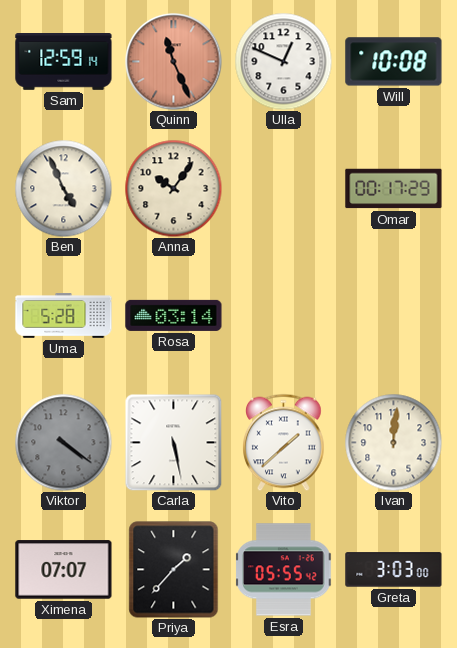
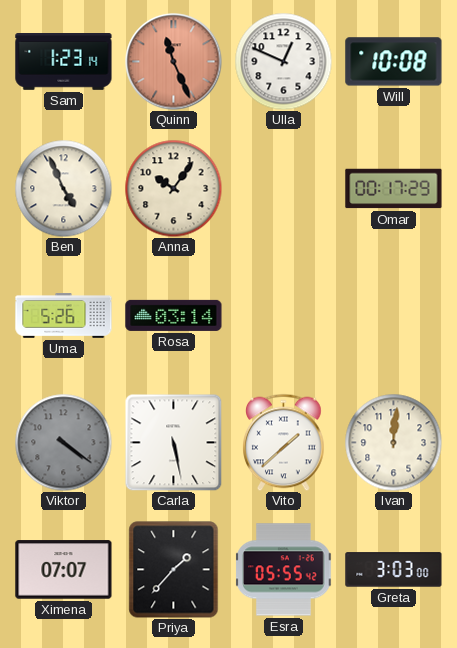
Sam: 12:59 -> 1:23
Uma: 5:28 -> 5:26
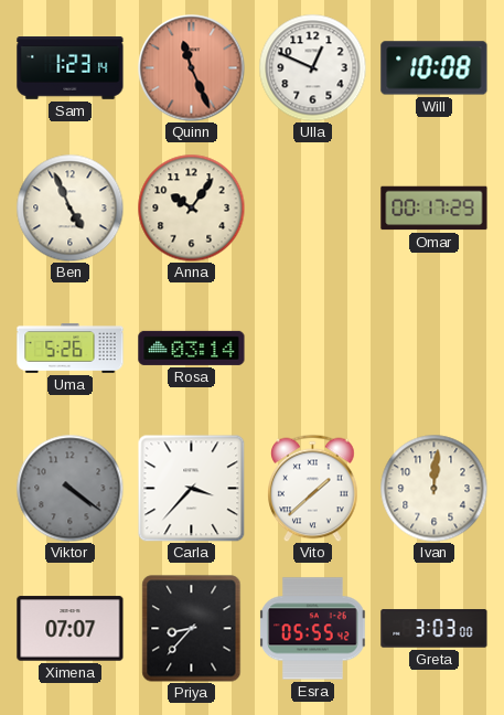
Carla: 5:28 -> 3:37
Priya: 1:37 -> 8:37
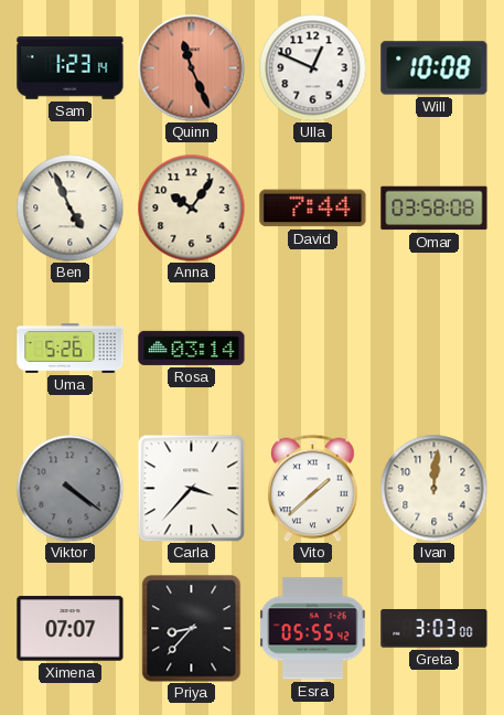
David: none -> 7:44
Omar: 00:17 -> 03:58
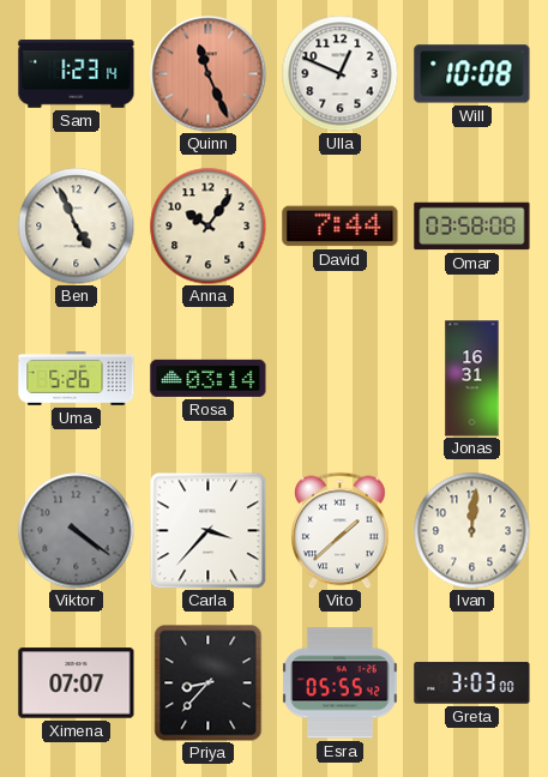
Jonas: none -> 16:31
